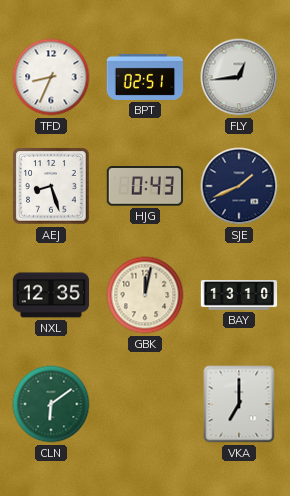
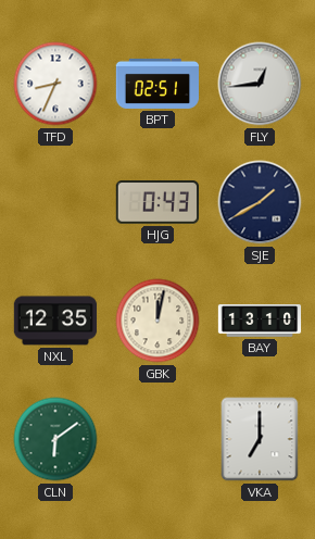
AEJ: 8:27 -> none
SJE: 1:41 -> 1:40
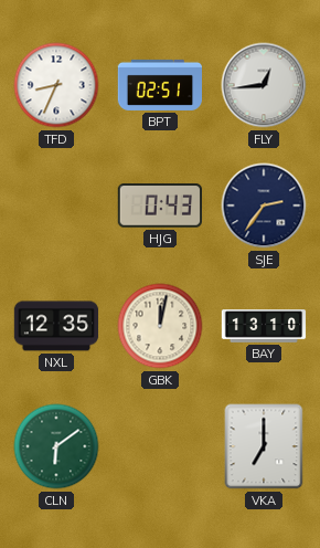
SJE: 1:40 -> 2:36
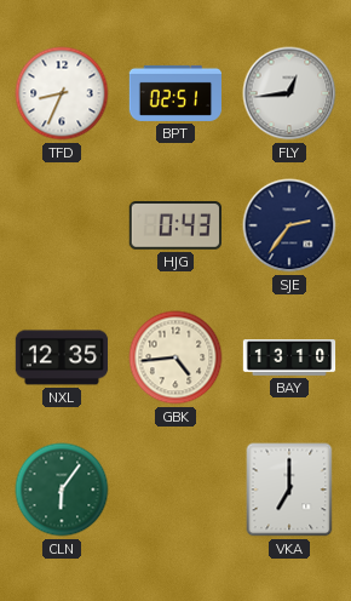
GBK: 12:02 -> 4:44
CLN: 6:09 -> 6:06
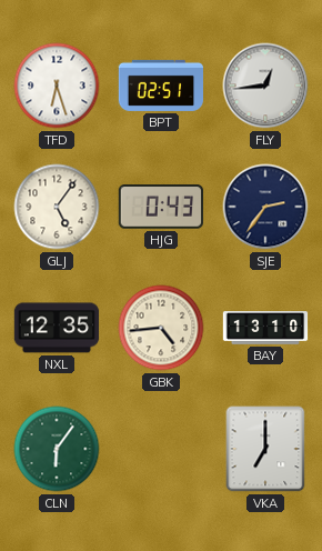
TFD: 8:34 -> 6:27
GLJ: none -> 5:06
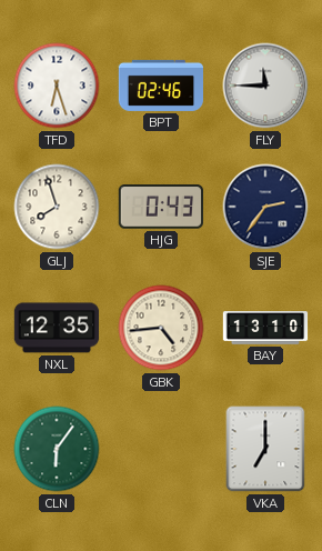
BPT: 02:51 -> 02:46
FLY: 12:44 -> 11:45
GLJ: 5:06 -> 7:57
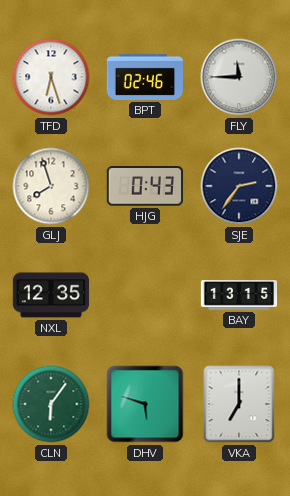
GBK: 4:44 -> none
BAY: 13:10 -> 13:15
DHV: none -> 5:48
